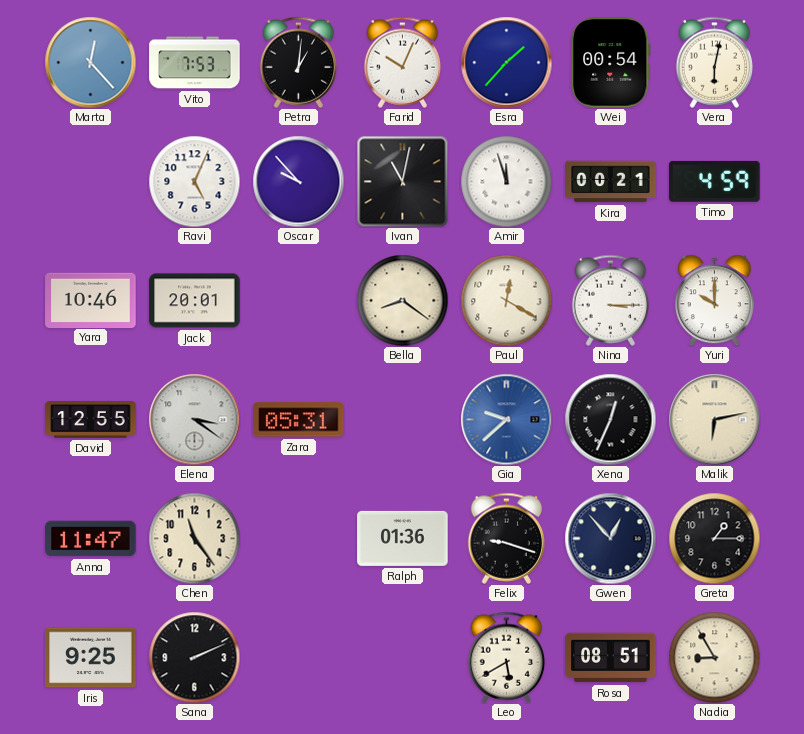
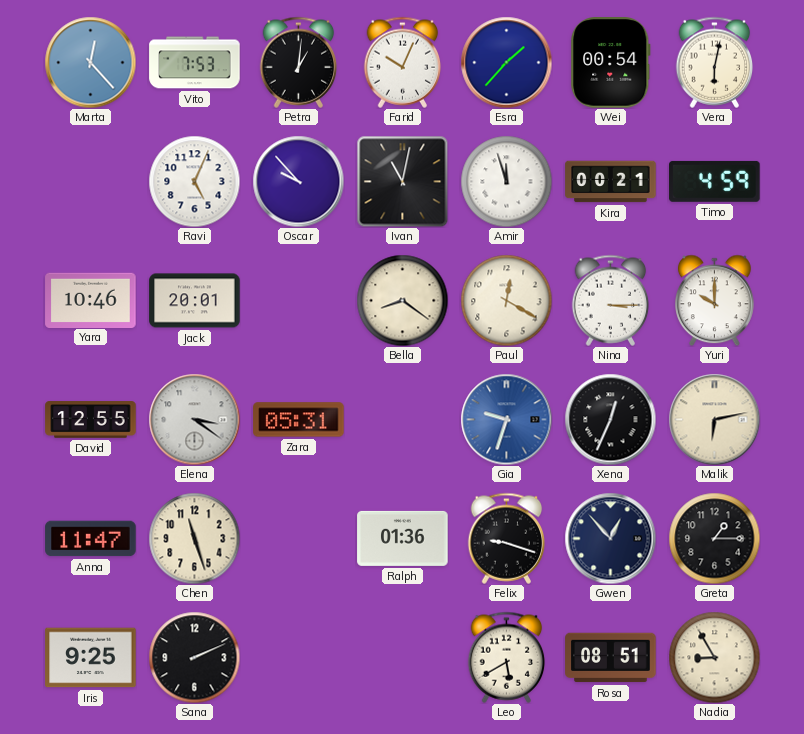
Gia: 9:38 -> 9:33
Chen: 11:24 -> 11:27
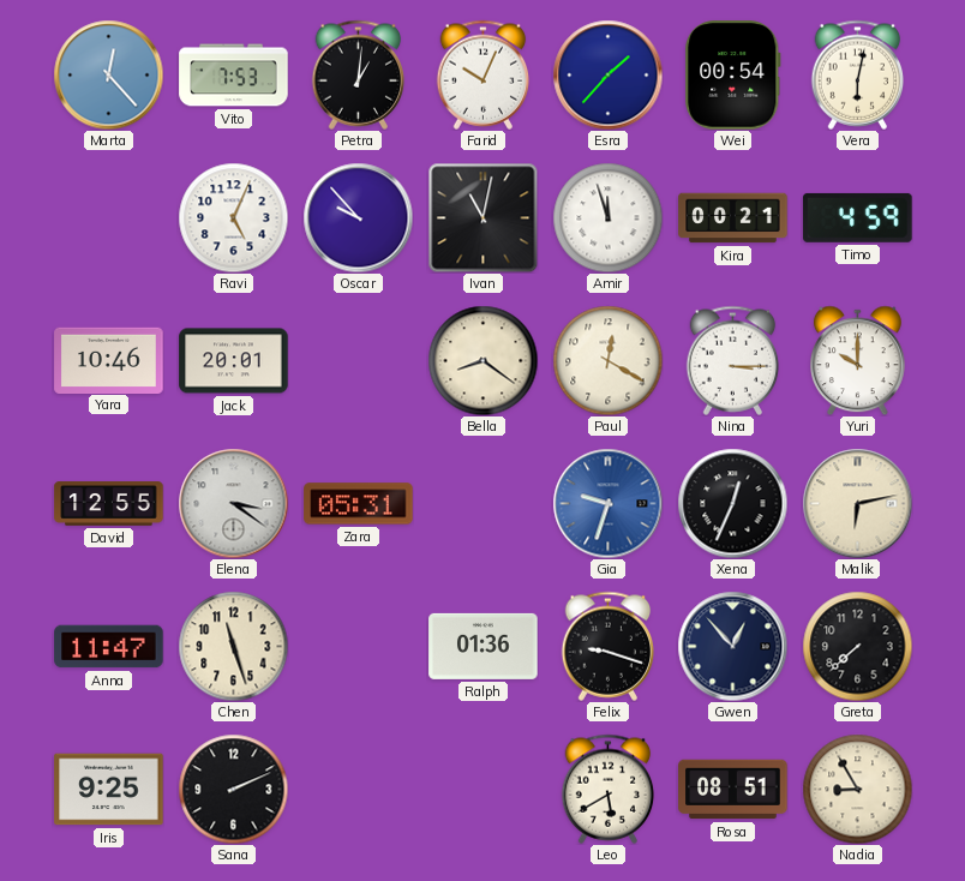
Greta: 1:15 -> 7:38
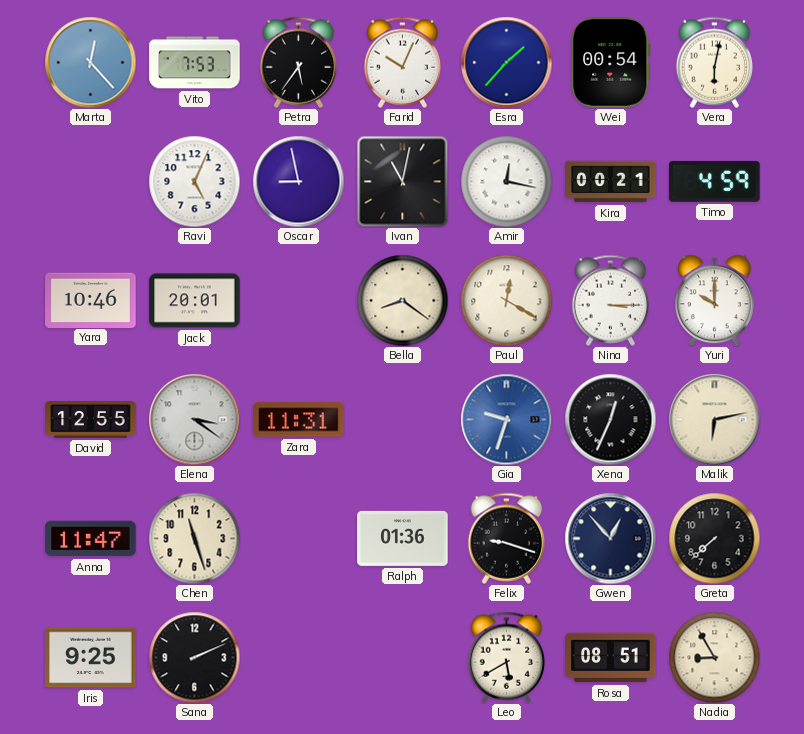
Petra: 1:01 -> 5:36
Oscar: 9:53 -> 8:58
Amir: 11:57 -> 12:17
Zara: 05:31 -> 11:31
